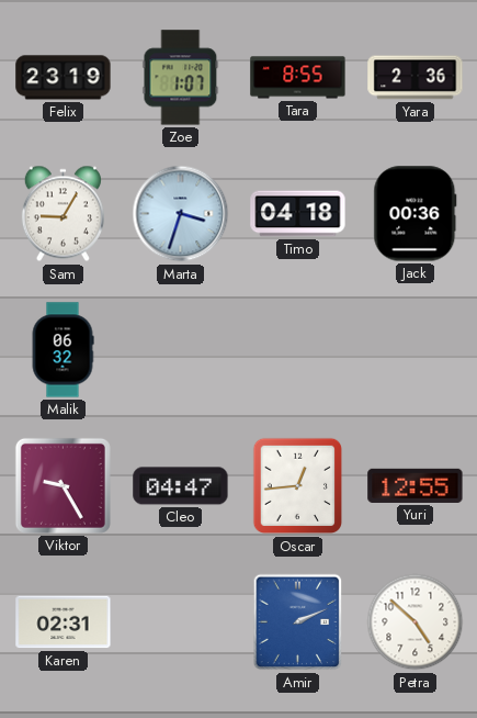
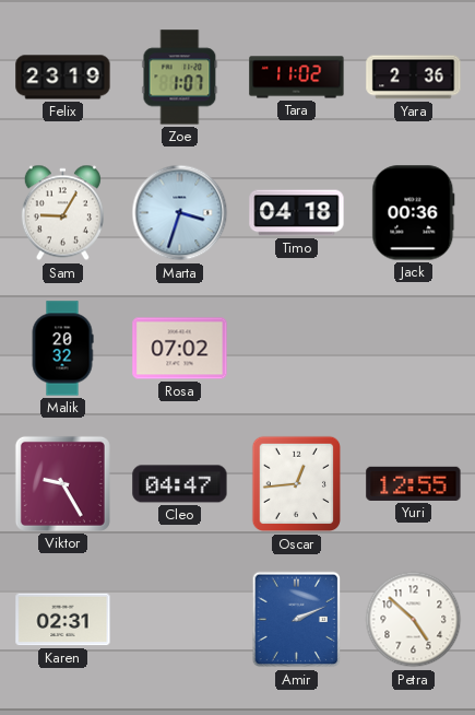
Tara: 8:55 -> 11:02
Malik: 06:32 -> 20:32
Rosa: none -> 07:02
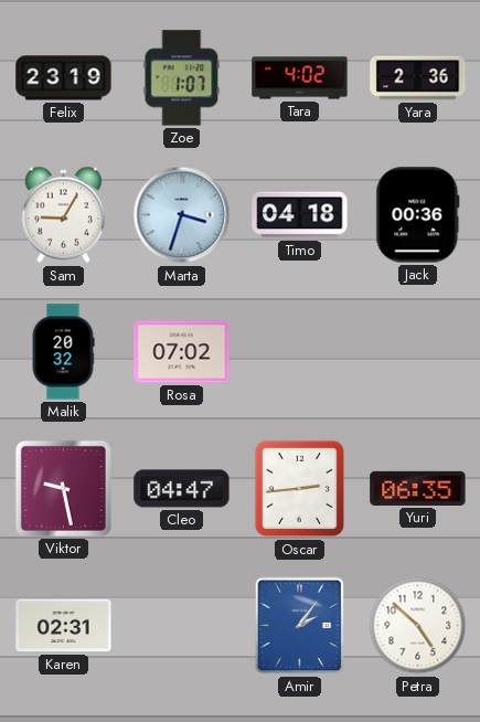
Tara: 11:02 -> 4:02
Viktor: 9:25 -> 9:28
Oscar: 12:44 -> 2:44
Yuri: 12:55 -> 06:35
Amir: 2:11 -> 2:06
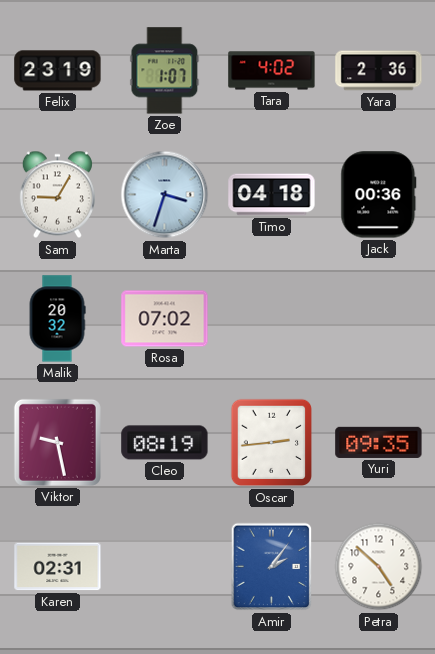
Cleo: 04:47 -> 08:19
Yuri: 06:35 -> 09:35
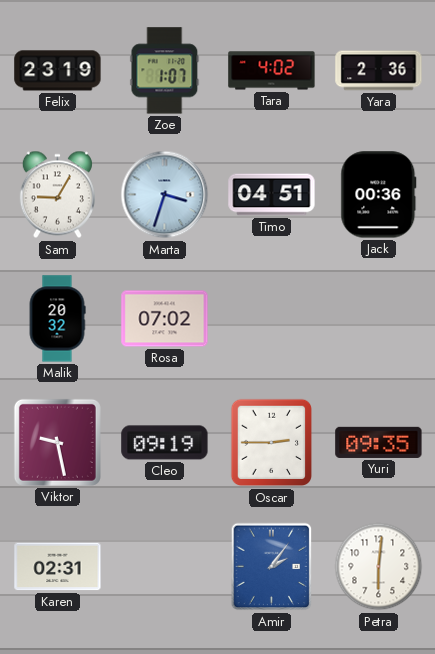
Timo: 04:18 -> 04:51
Cleo: 08:19 -> 09:19
Oscar: 2:44 -> 2:45
Petra: 4:52 -> 6:01
